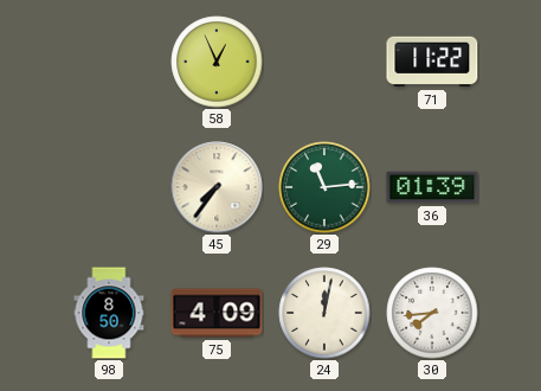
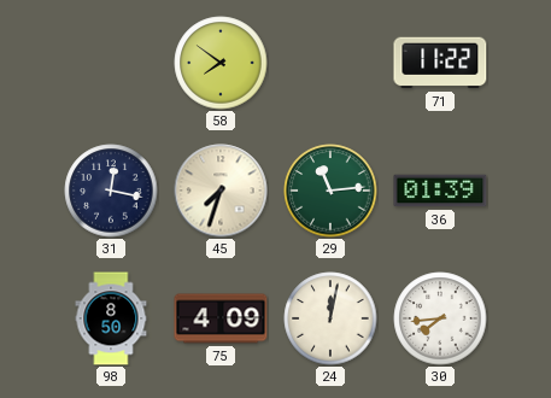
58: 12:56 -> 7:51
31: none -> 12:17
45: 7:36 -> 7:33
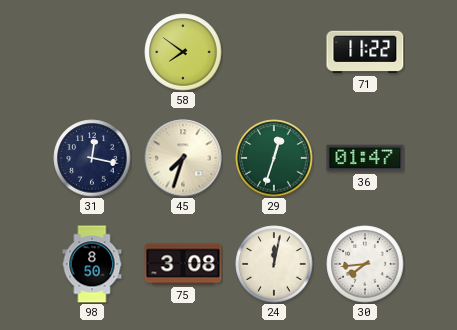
29: 11:14 -> 12:33
36: 01:39 -> 01:47
75: 4:09 -> 3:08
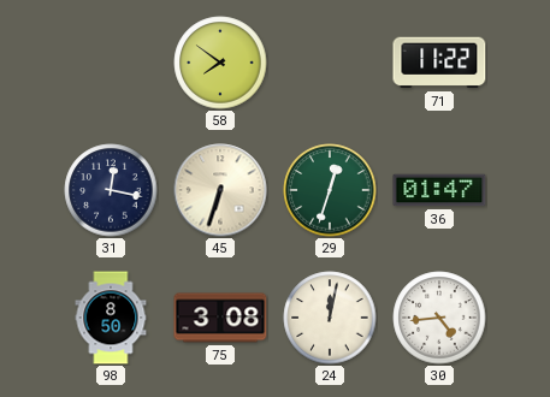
45: 7:33 -> 6:33
30: 7:44 -> 4:44
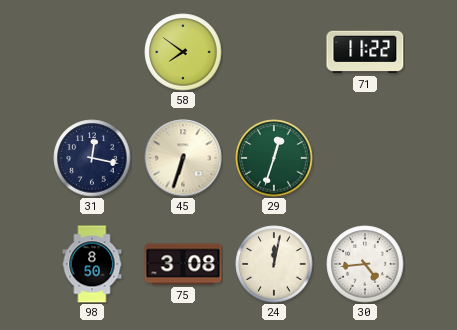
36: 01:47 -> none
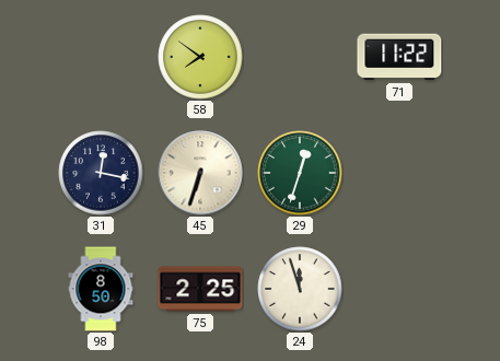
75: 3:08 -> 2:25
24: 12:02 -> 11:57
30: 4:44 -> none
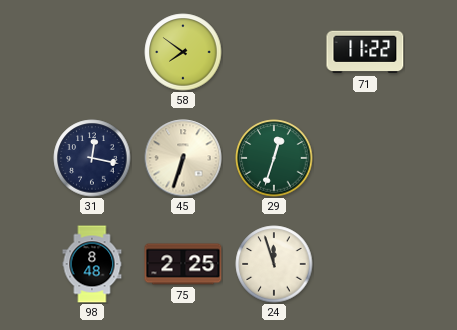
98: 8:50 -> 8:48
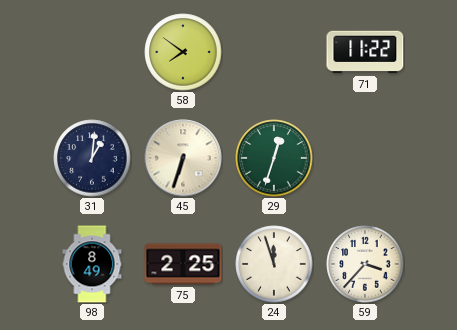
31: 12:17 -> 1:01
98: 8:48 -> 8:49
59: none -> 3:37
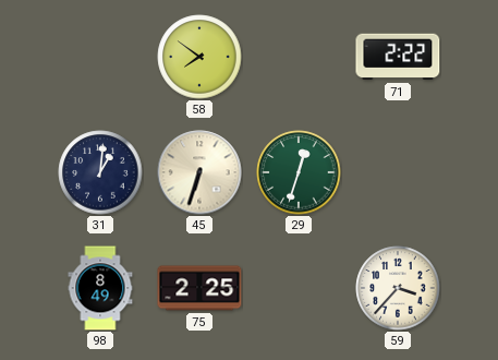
71: 11:22 -> 2:22
24: 11:57 -> none
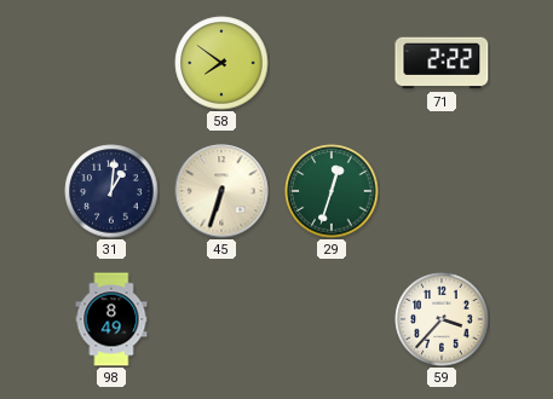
75: 2:25 -> none
